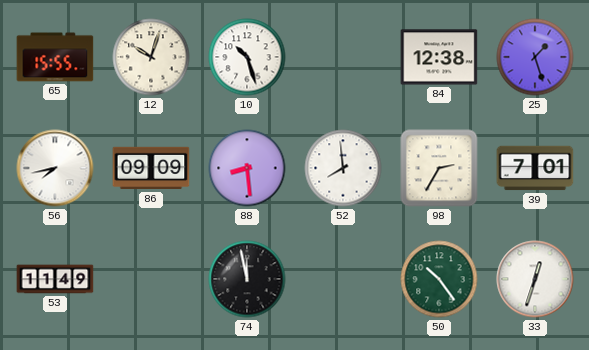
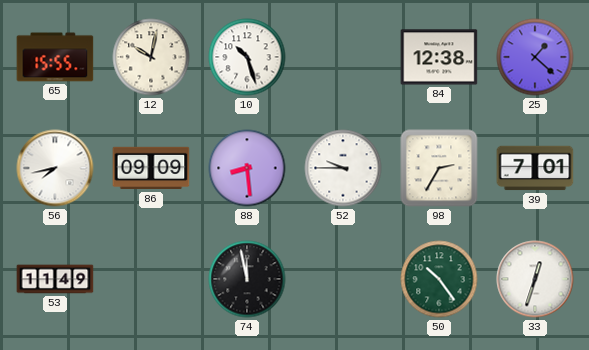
12: 10:03 -> 10:02
25: 1:27 -> 1:22
52: 7:59 -> 9:45
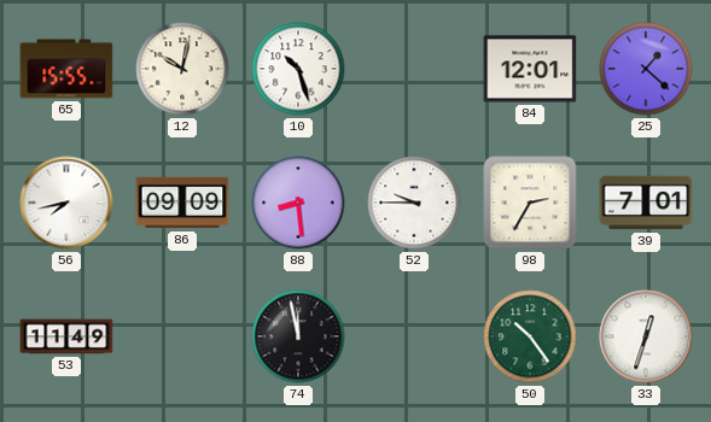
84: 12:38 -> 12:01
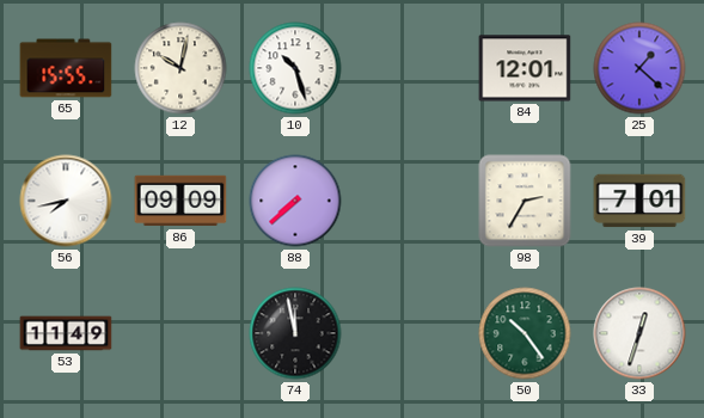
88: 8:29 -> 7:38
52: 9:45 -> none
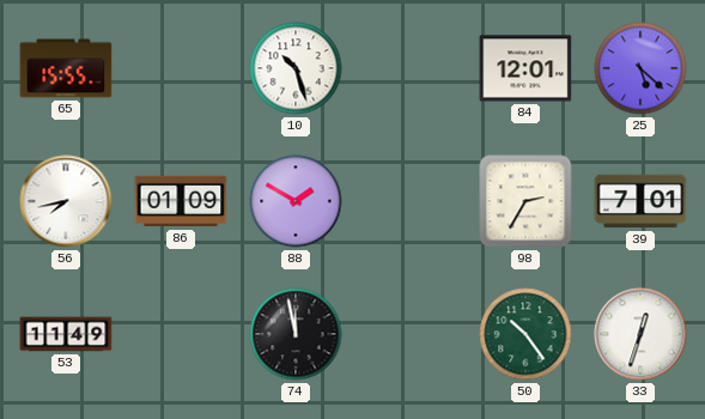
12: 10:02 -> none
25: 1:22 -> 5:22
86: 09:09 -> 01:09
88: 7:38 -> 1:50
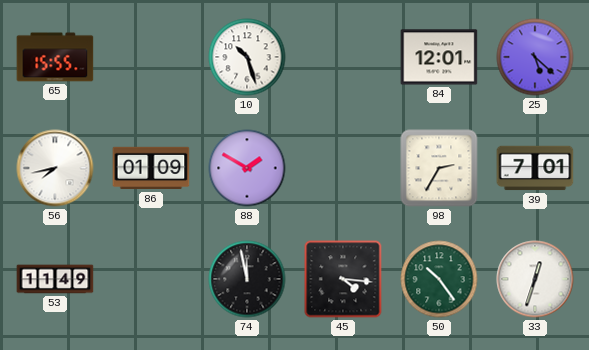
45: none -> 4:16
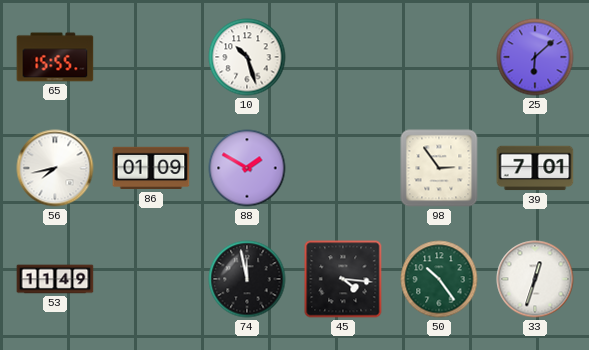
84: 12:01 -> none
25: 5:22 -> 6:08
98: 2:35 -> 2:54
